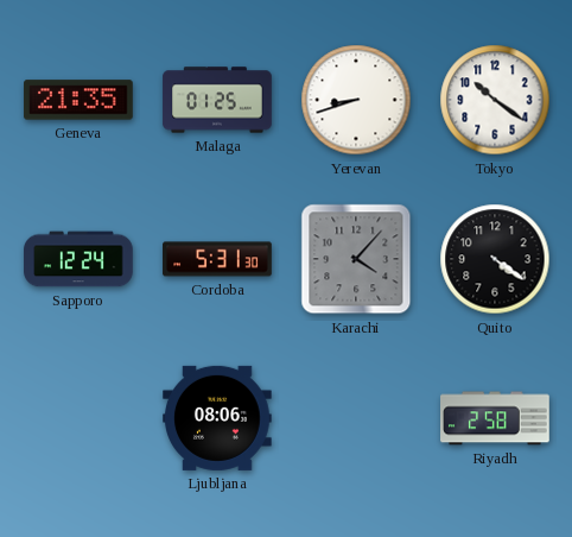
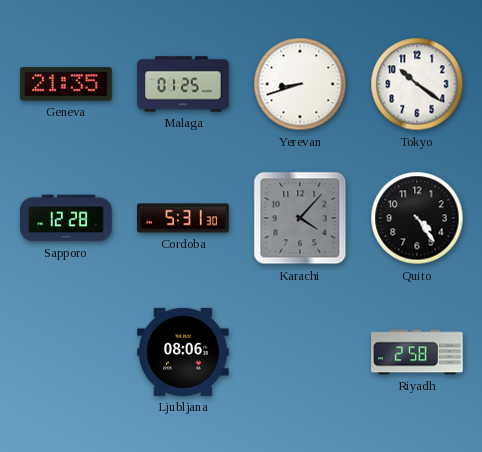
Sapporo: 12:24 -> 12:28
Quito: 4:21 -> 4:24
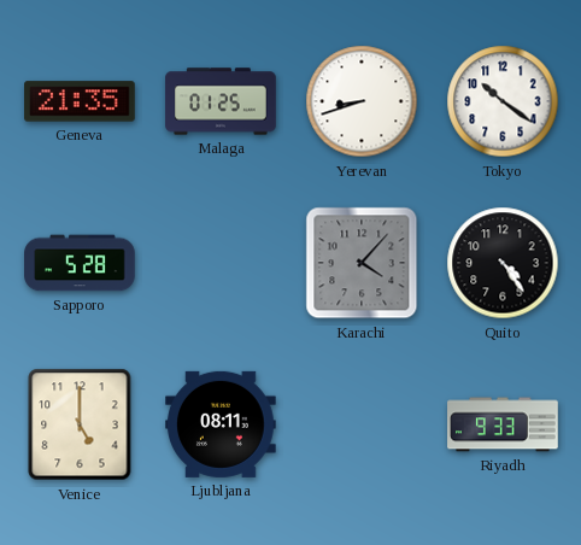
Sapporo: 12:28 -> 5:28
Cordoba: 5:31 -> none
Venice: none -> 5:00
Ljubljana: 08:06 -> 08:11
Riyadh: 2:58 -> 9:33
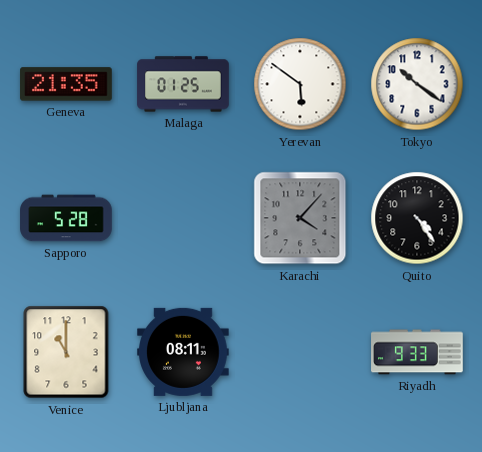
Yerevan: 8:42 -> 5:51
Venice: 5:00 -> 11:00
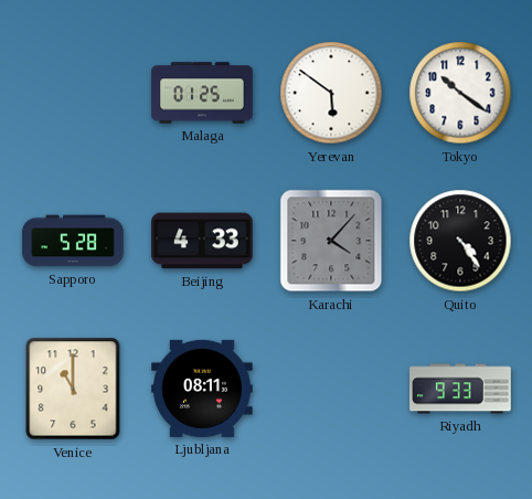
Geneva: 21:35 -> none
Beijing: none -> 4:33
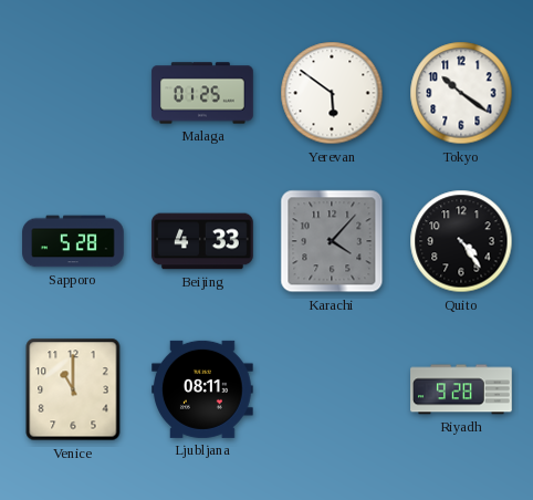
Riyadh: 9:33 -> 9:28
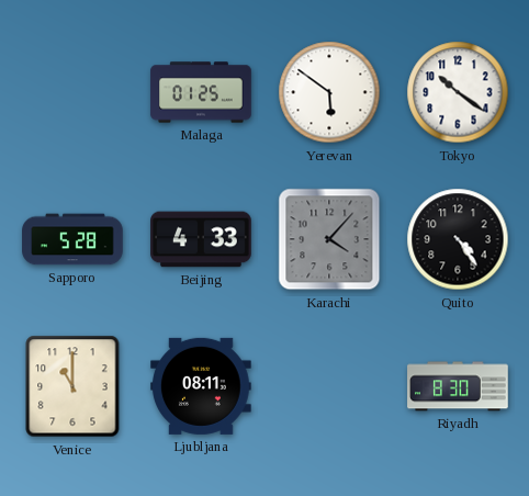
Riyadh: 9:28 -> 8:30
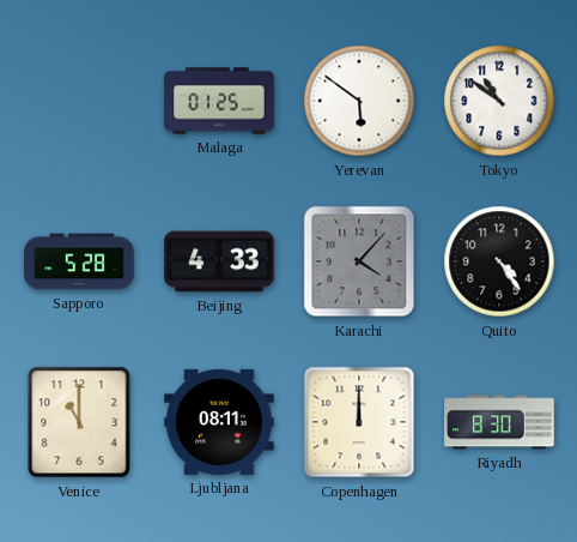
Tokyo: 10:21 -> 10:51
Copenhagen: none -> 12:00
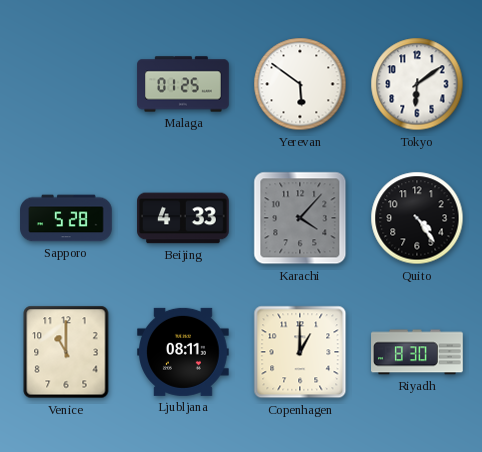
Tokyo: 10:51 -> 6:09
Copenhagen: 12:00 -> 1:00
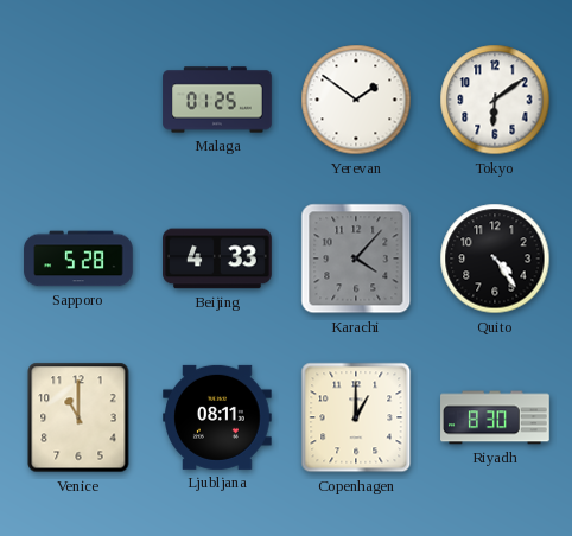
Yerevan: 5:51 -> 1:51
